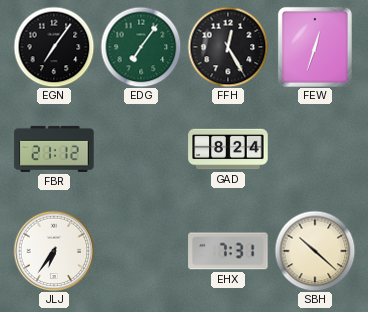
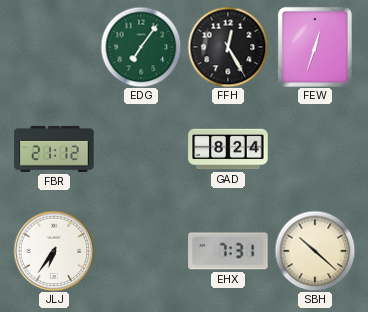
EGN: 7:06 -> none
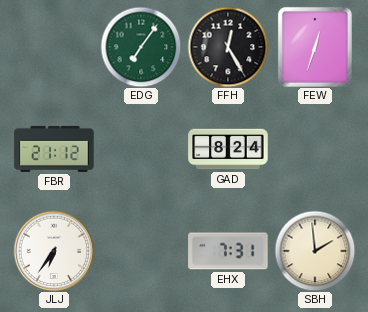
SBH: 10:22 -> 1:59
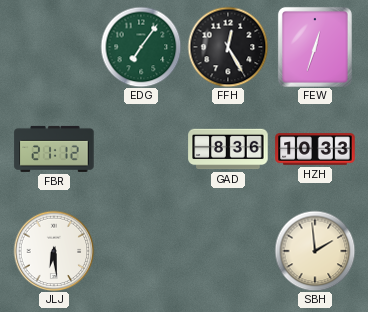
GAD: 8:24 -> 8:36
HZH: none -> 10:33
JLJ: 6:36 -> 6:29
EHX: 7:31 -> none
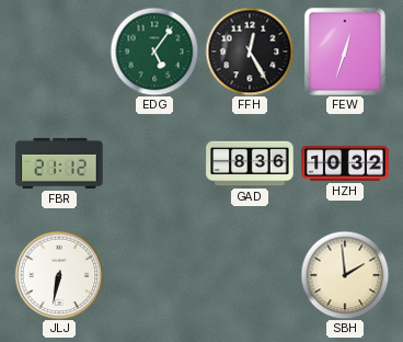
EDG: 7:06 -> 5:06
HZH: 10:33 -> 10:32
JLJ: 6:29 -> 6:32
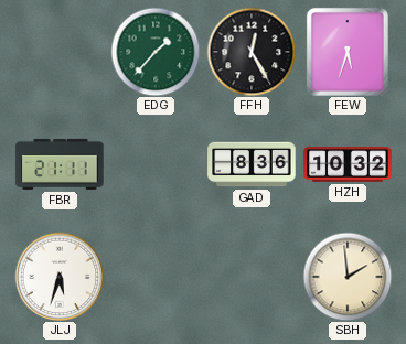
EDG: 5:06 -> 1:37
FEW: 12:33 -> 5:33
FBR: 21:12 -> 21:11
JLJ: 6:32 -> 5:33
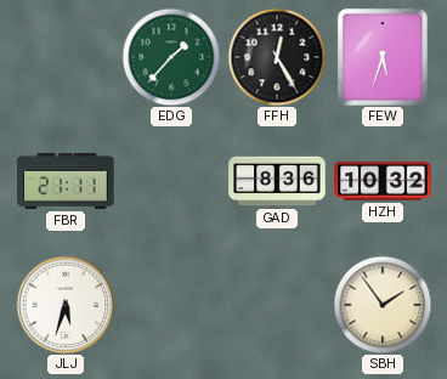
SBH: 1:59 -> 1:54
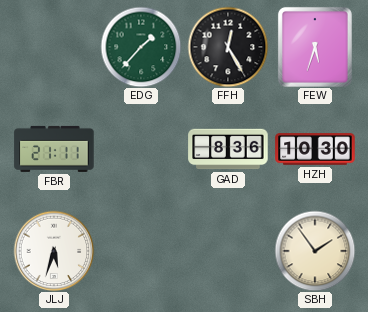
HZH: 10:32 -> 10:30
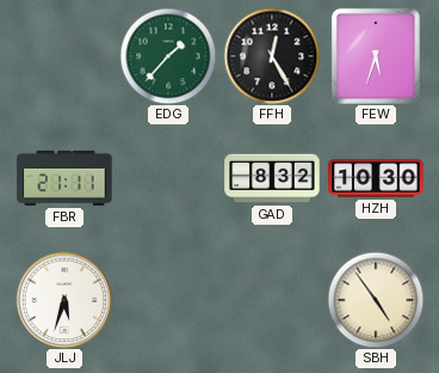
GAD: 8:36 -> 8:32
SBH: 1:54 -> 4:54
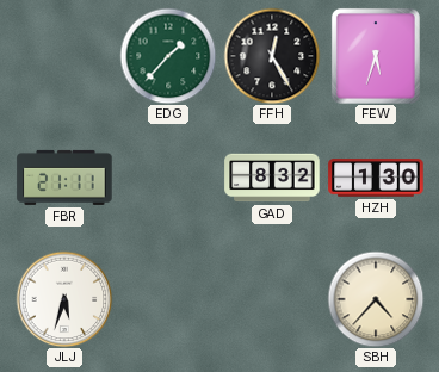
HZH: 10:30 -> 1:30
SBH: 4:54 -> 4:37
